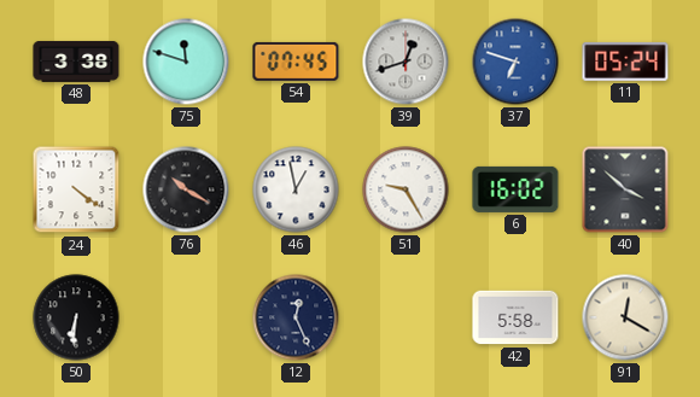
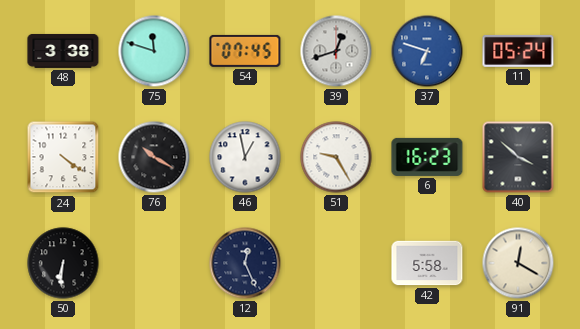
6: 16:02 -> 16:23
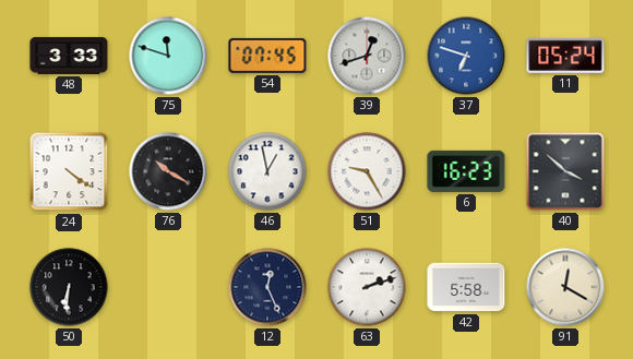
48: 3:38 -> 3:33
63: none -> 2:12
